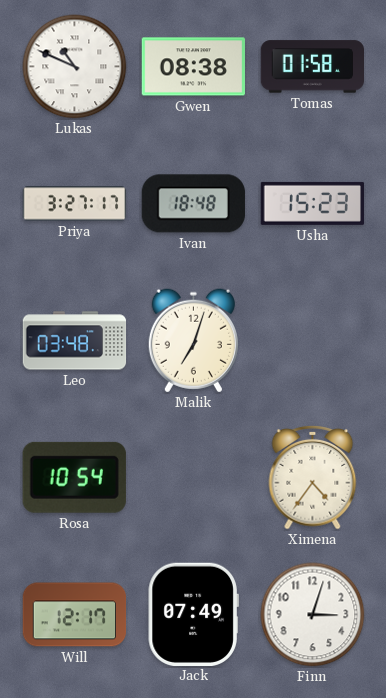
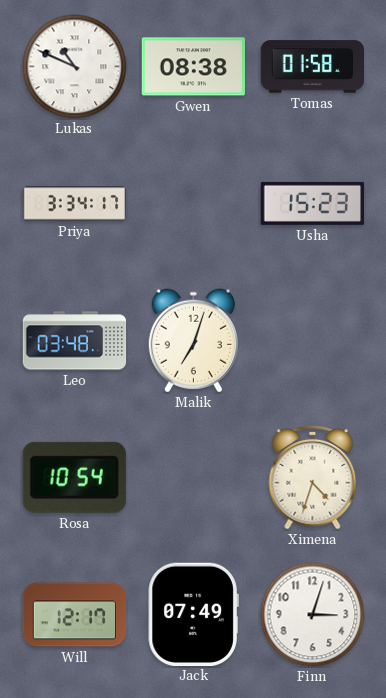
Priya: 3:27 -> 3:34
Ivan: 18:48 -> none
Ximena: 4:36 -> 4:33
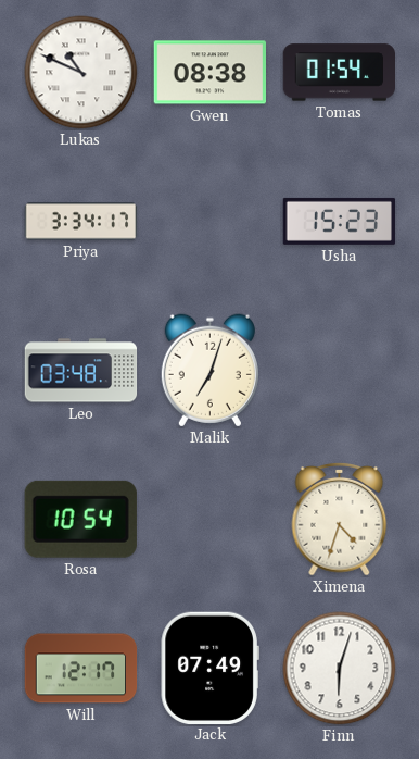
Tomas: 01:58 -> 01:54
Finn: 3:03 -> 6:03
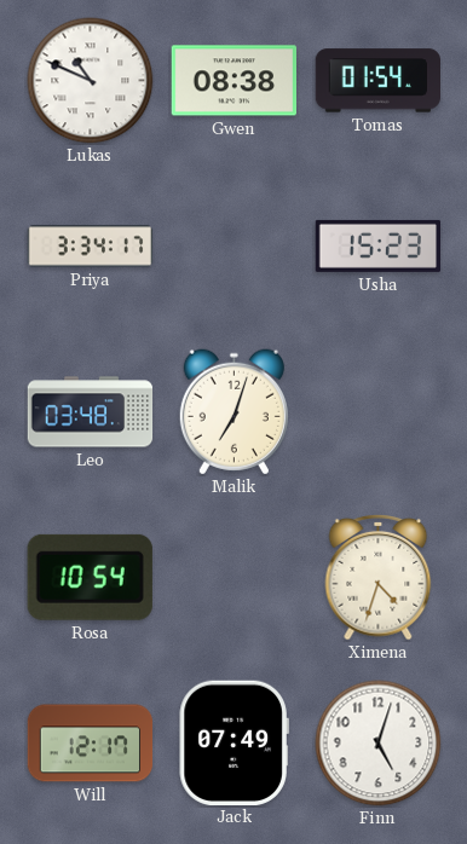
Finn: 6:03 -> 5:03
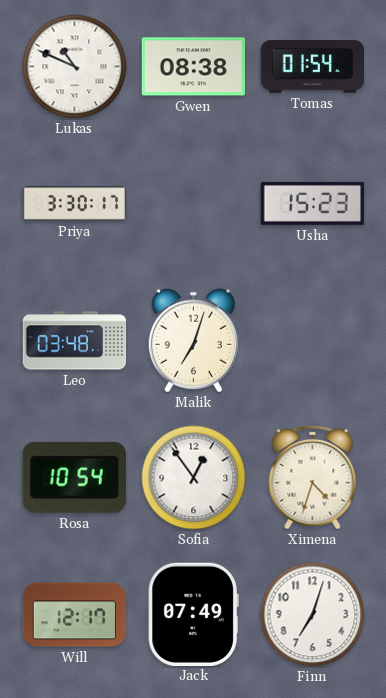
Priya: 3:34 -> 3:30
Sofia: none -> 12:54
Finn: 5:03 -> 7:03
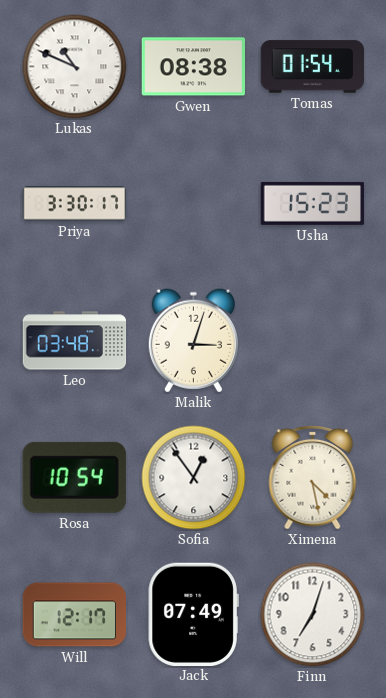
Malik: 7:03 -> 3:03
Ximena: 4:33 -> 4:28
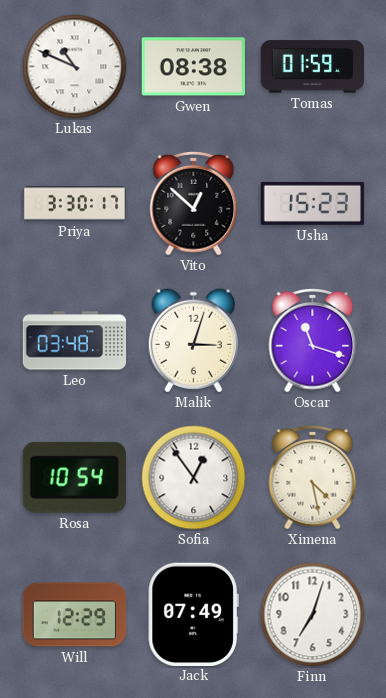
Tomas: 01:54 -> 01:59
Vito: none -> 12:52
Oscar: none -> 11:18
Will: 12:17 -> 12:29
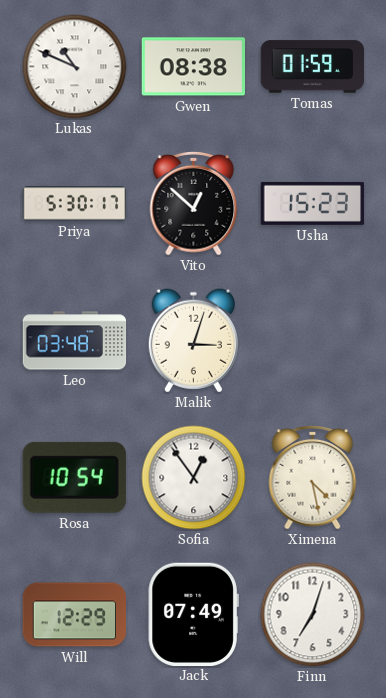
Priya: 3:30 -> 5:30
Oscar: 11:18 -> none
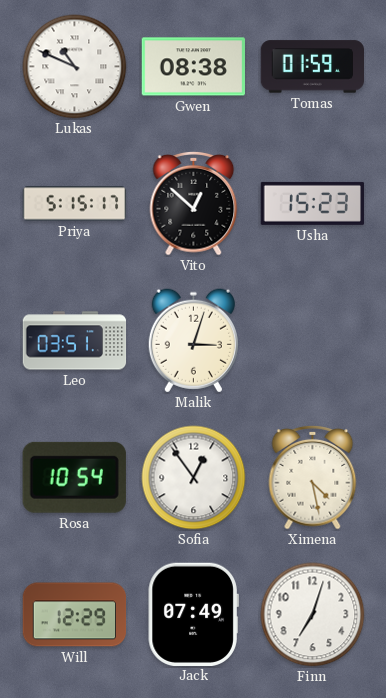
Priya: 5:30 -> 5:15
Leo: 03:48 -> 03:51
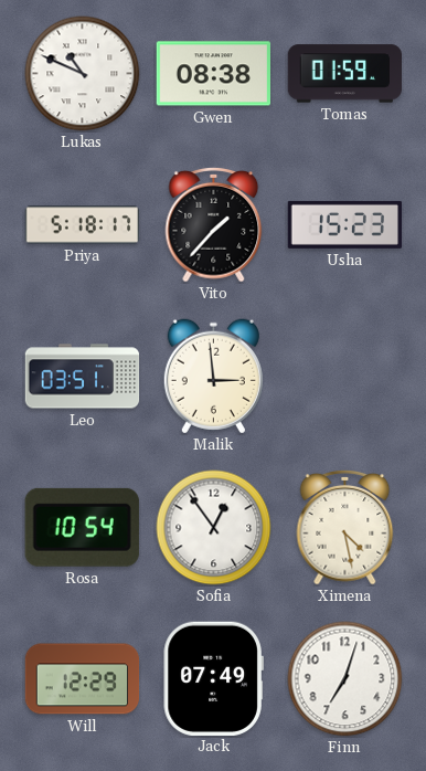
Priya: 5:15 -> 5:18
Vito: 12:52 -> 1:37
Malik: 3:03 -> 2:59
